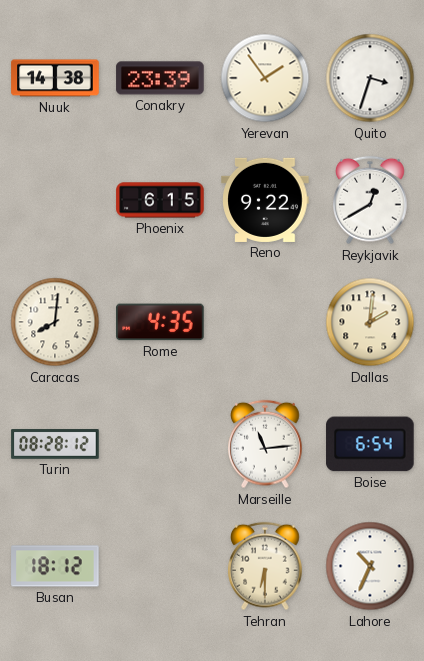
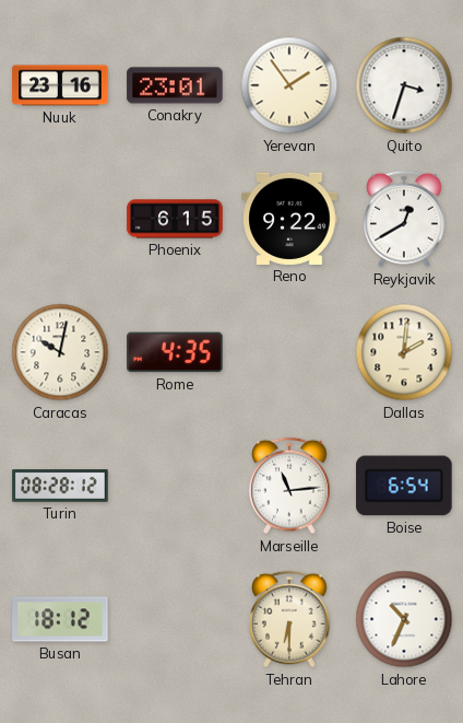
Nuuk: 14:38 -> 23:16
Conakry: 23:39 -> 23:01
Caracas: 8:01 -> 10:02
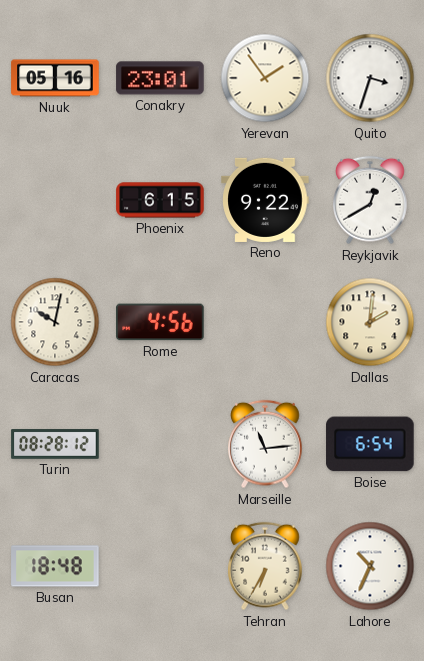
Nuuk: 23:16 -> 05:16
Rome: 4:35 -> 4:56
Busan: 18:12 -> 18:48
Tehran: 6:30 -> 6:35
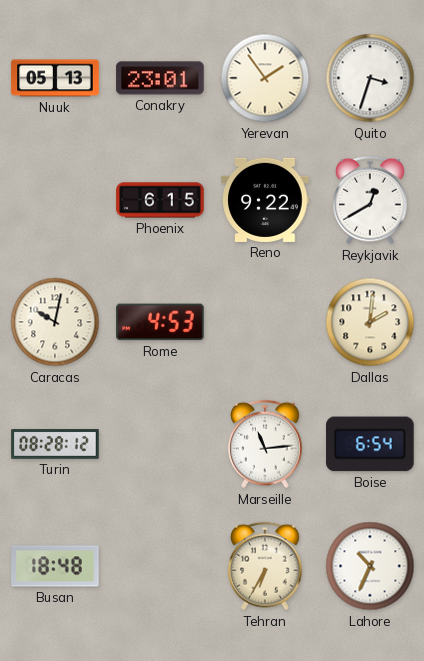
Nuuk: 05:16 -> 05:13
Rome: 4:56 -> 4:53
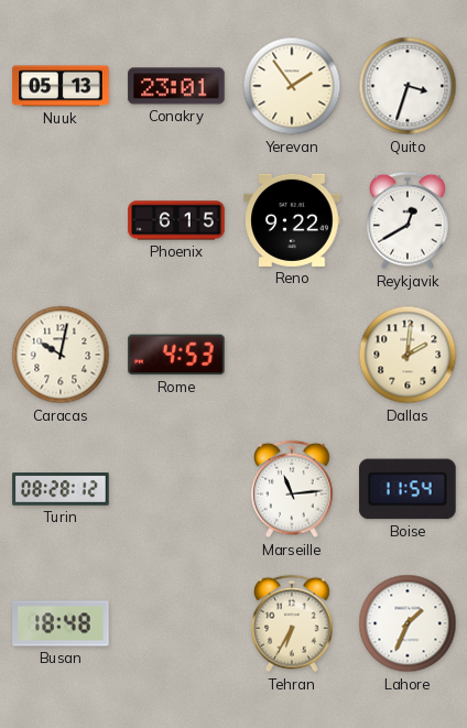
Boise: 6:54 -> 11:54
Lahore: 10:34 -> 1:34
